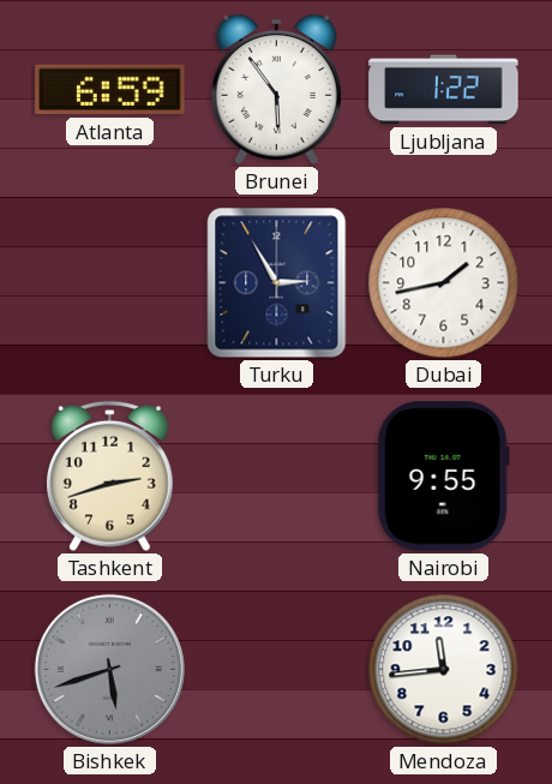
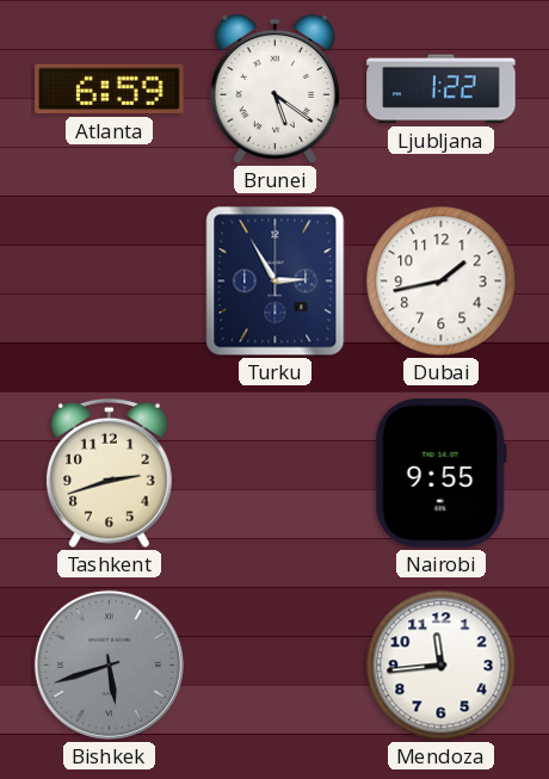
Brunei: 5:54 -> 5:21
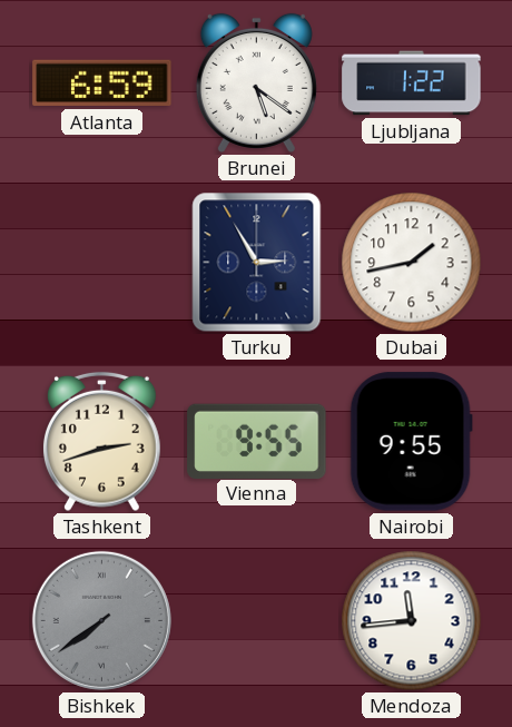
Vienna: none -> 9:55
Bishkek: 5:42 -> 7:39
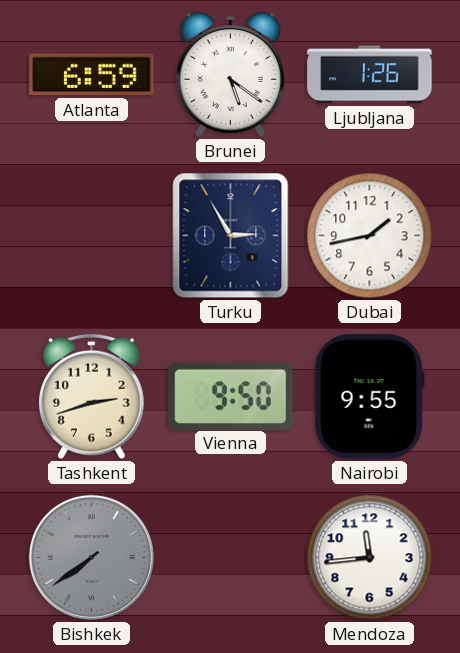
Ljubljana: 1:22 -> 1:26
Vienna: 9:55 -> 9:50
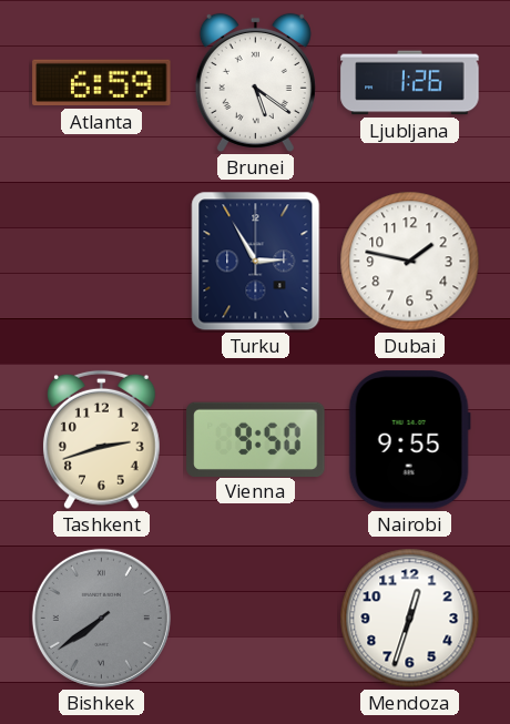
Dubai: 1:43 -> 1:47
Mendoza: 11:44 -> 12:33
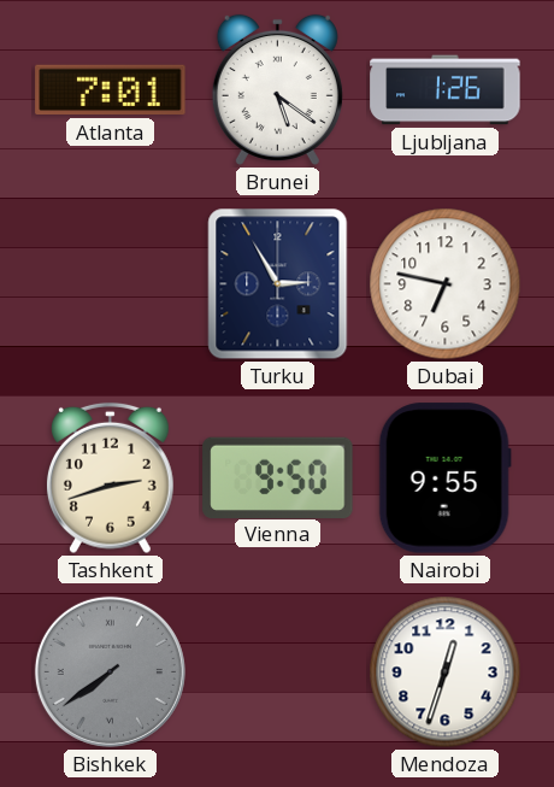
Atlanta: 6:59 -> 7:01
Dubai: 1:47 -> 6:47
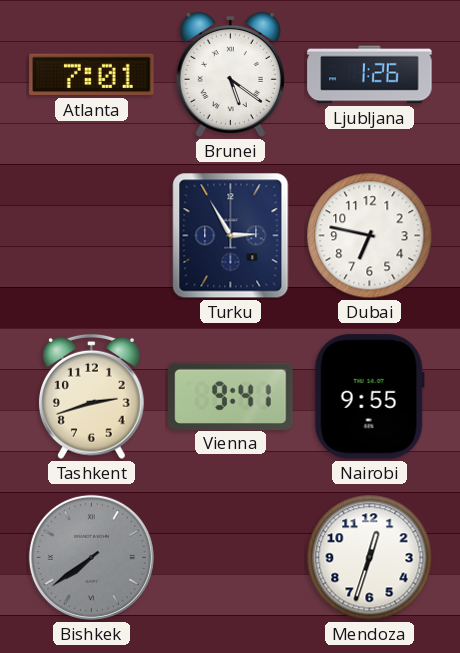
Vienna: 9:50 -> 9:41
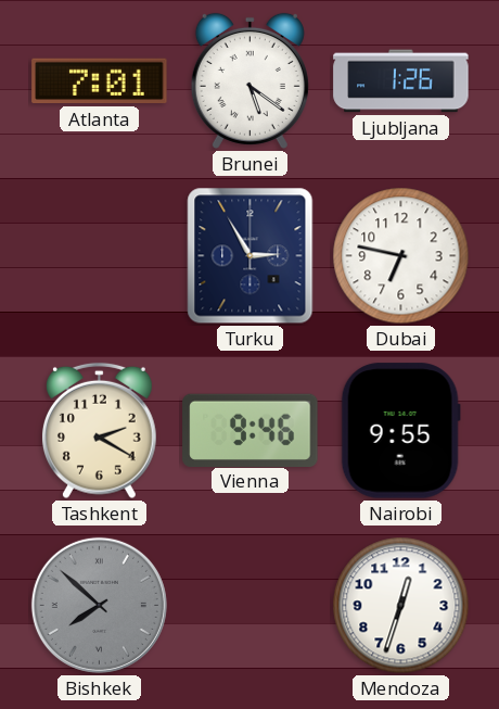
Tashkent: 2:42 -> 2:20
Vienna: 9:41 -> 9:46
Bishkek: 7:39 -> 7:52
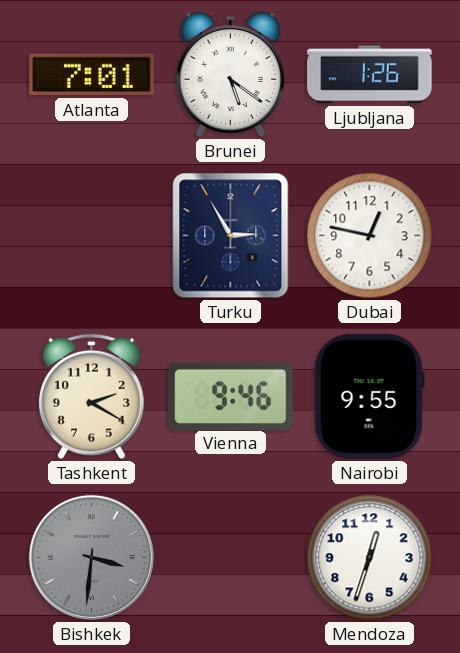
Dubai: 6:47 -> 12:47
Bishkek: 7:52 -> 3:31
